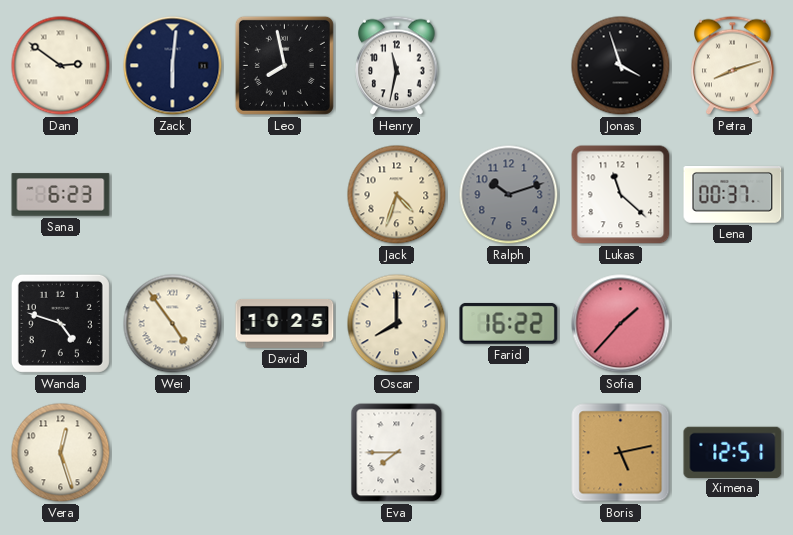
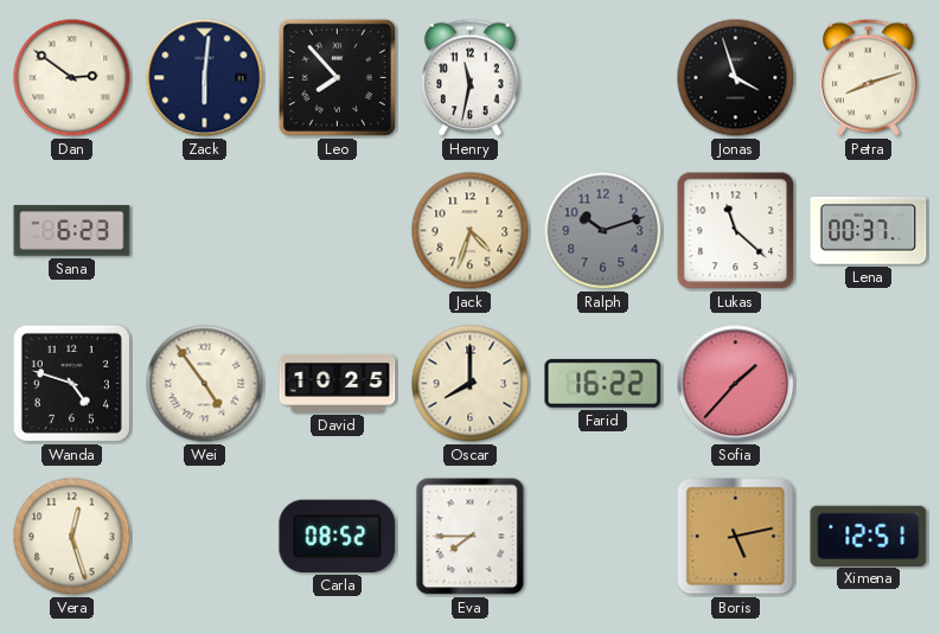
Leo: 7:58 -> 7:53
Carla: none -> 08:52
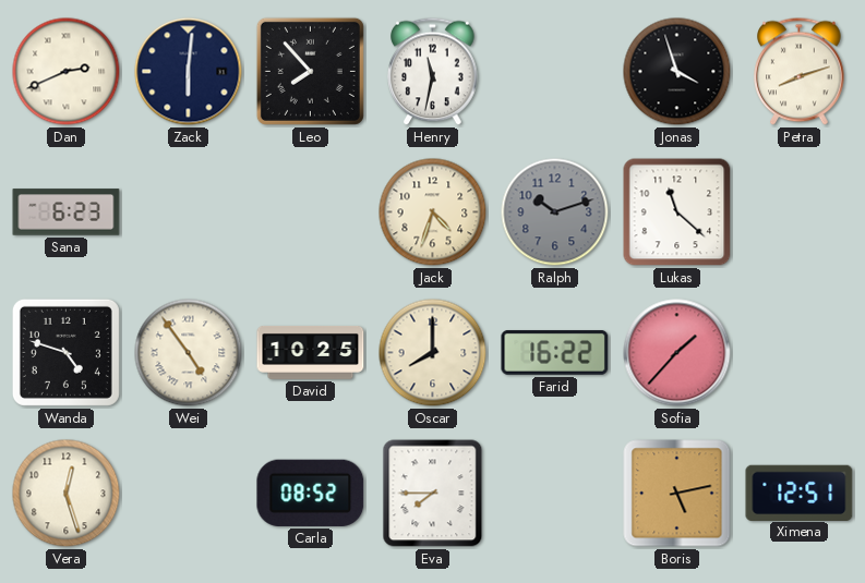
Dan: 2:51 -> 2:41
Lena: 00:37 -> none
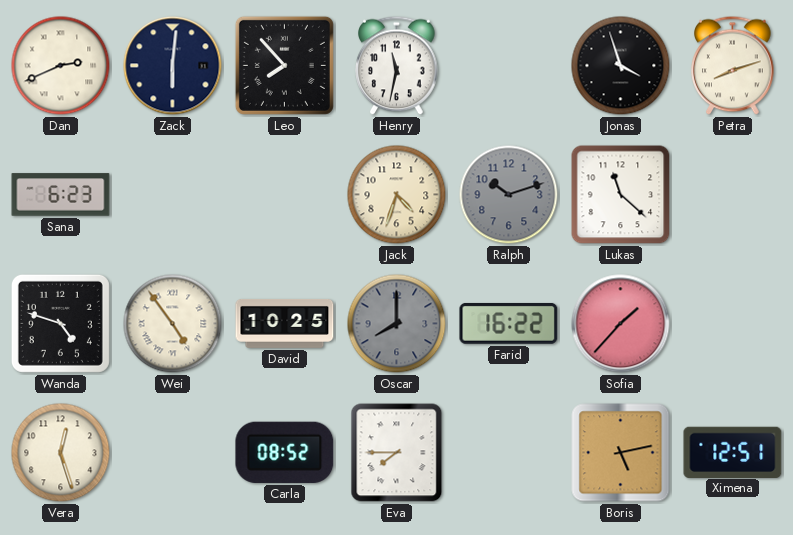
Oscar dial: cream -> grey
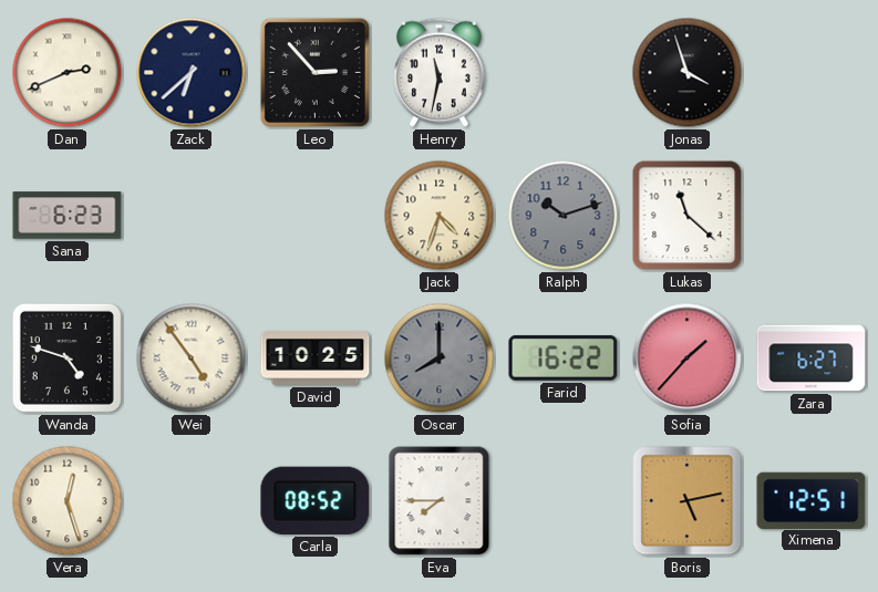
Zack: 6:01 -> 6:38
Leo: 7:53 -> 2:53
Petra: 8:12 -> none
Zara: none -> 6:27
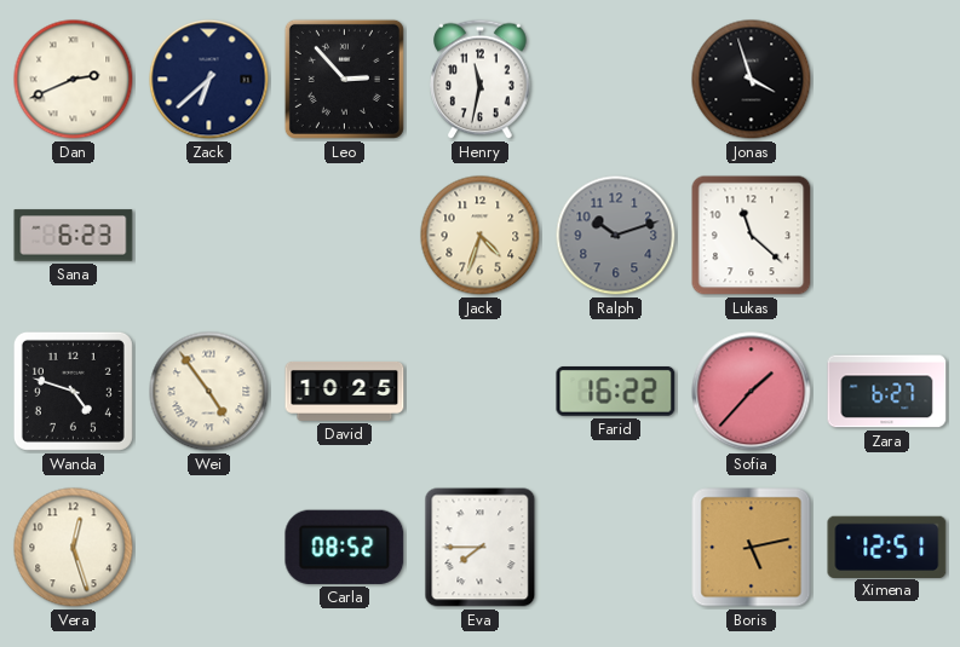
Oscar: 8:00 -> none
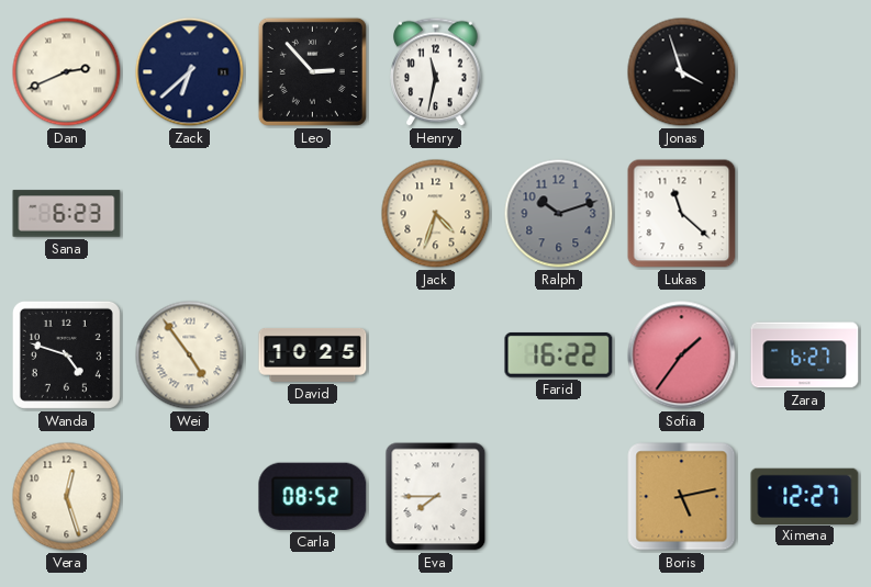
Sofia: 1:37 -> 1:36
Ximena: 12:51 -> 12:27
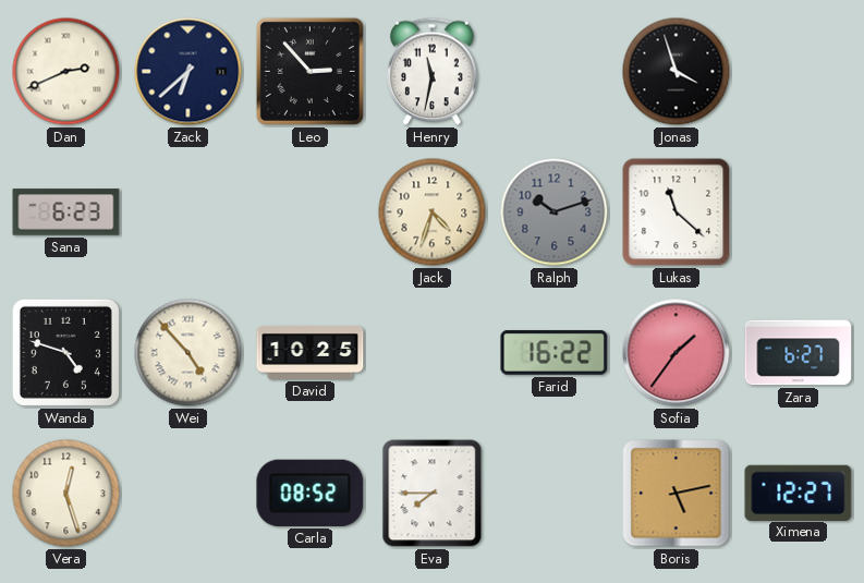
Wei: 4:54 -> 4:53
